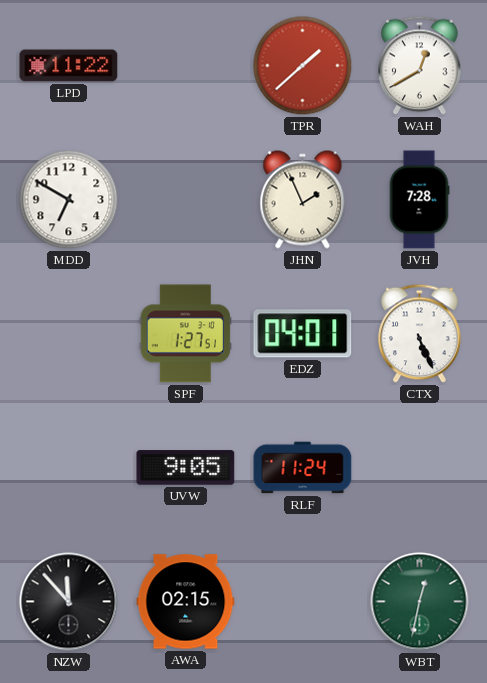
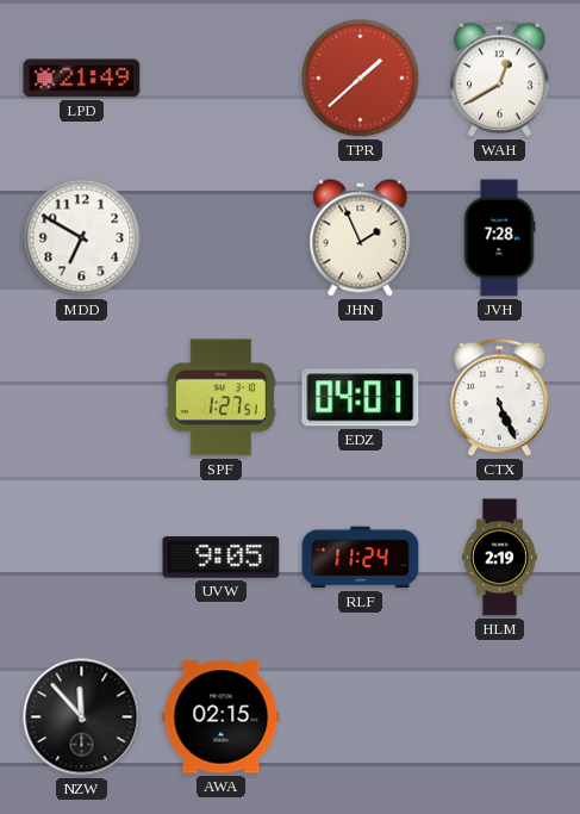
LPD: 11:22 -> 21:49
HLM: none -> 2:19
WBT: 12:32 -> none
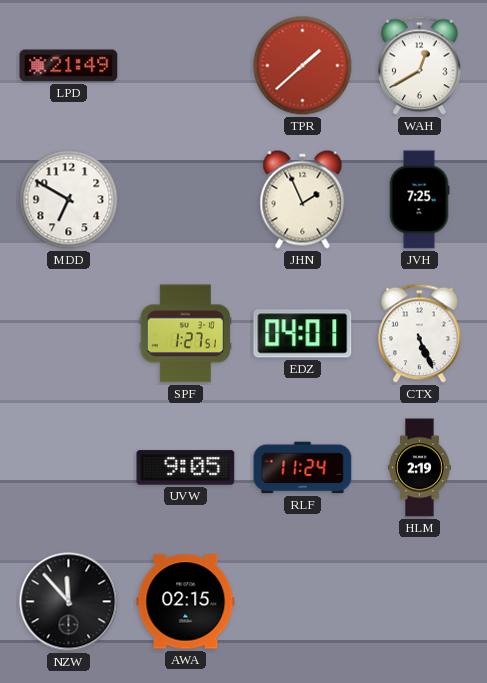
JVH: 7:28 -> 7:25
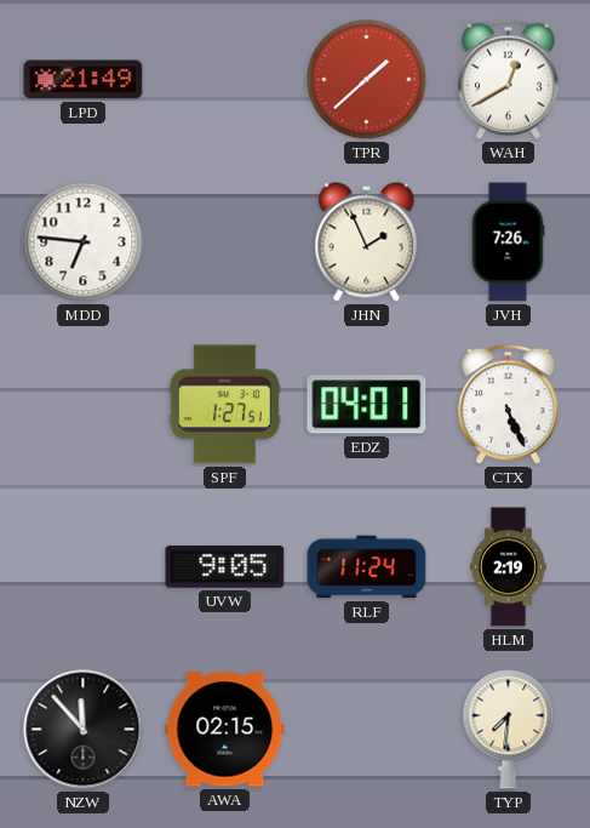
MDD: 6:50 -> 6:46
JVH: 7:25 -> 7:26
TYP: none -> 7:31
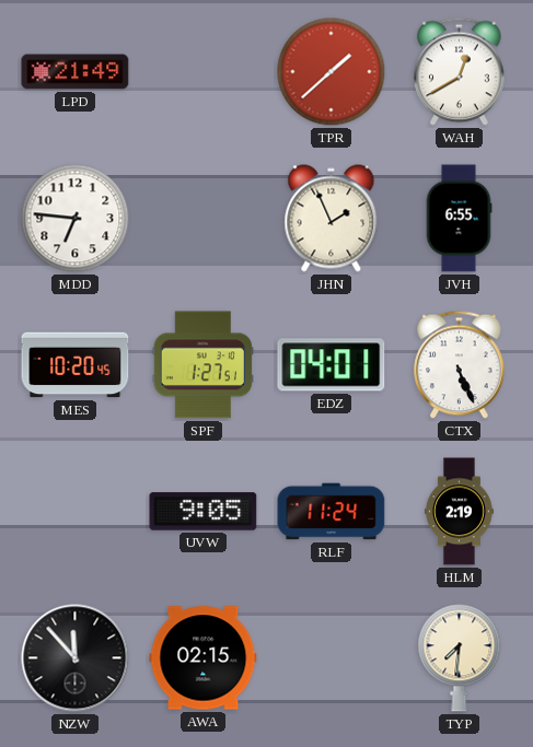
JVH: 7:26 -> 6:55
MES: none -> 10:20
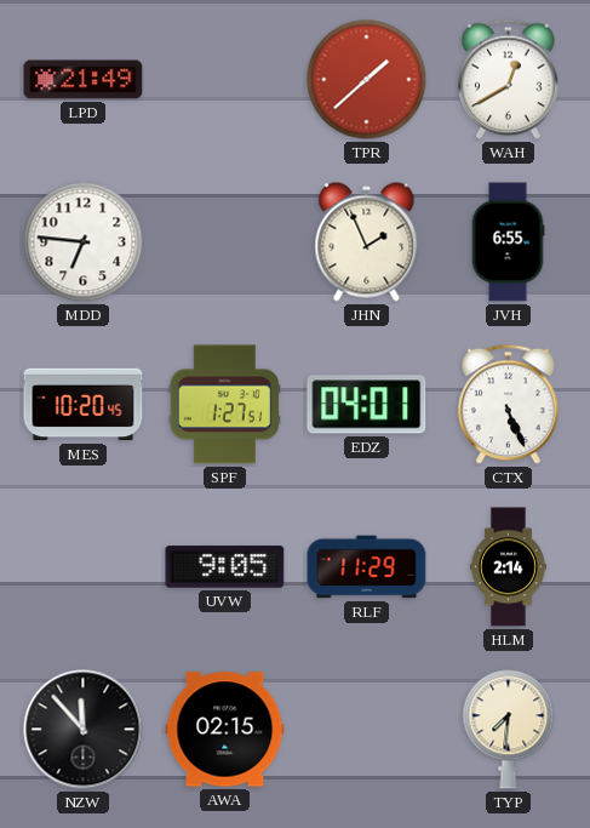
RLF: 11:24 -> 11:29
HLM: 2:19 -> 2:14
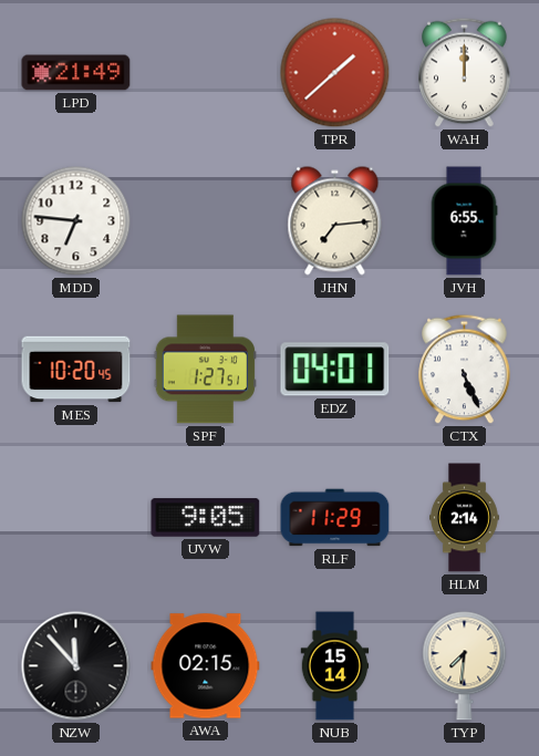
WAH: 12:40 -> 12:00
JHN: 1:56 -> 7:14
NUB: none -> 15:14
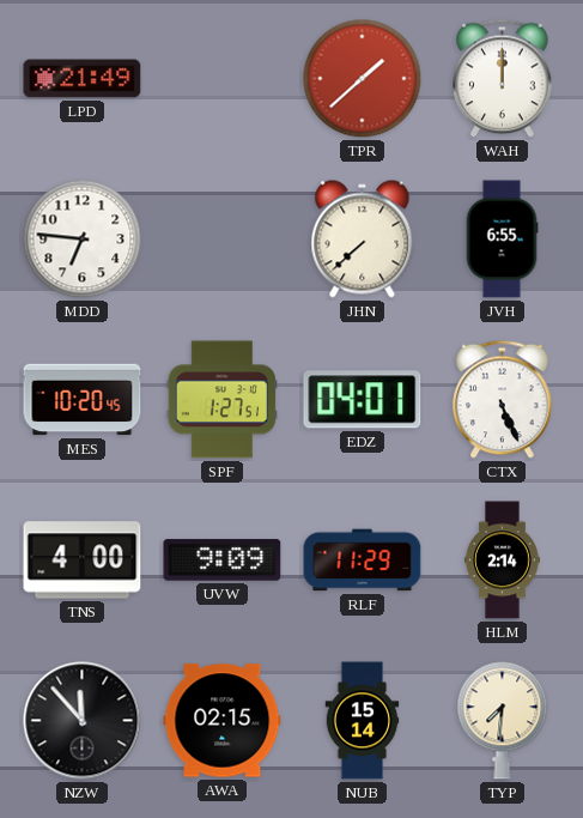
JHN: 7:14 -> 7:38
TNS: none -> 4:00
UVW: 9:05 -> 9:09
